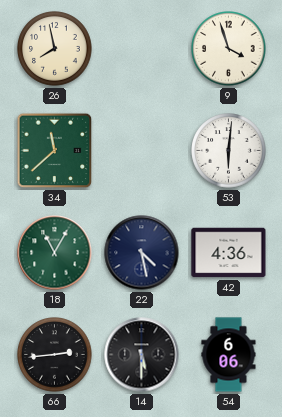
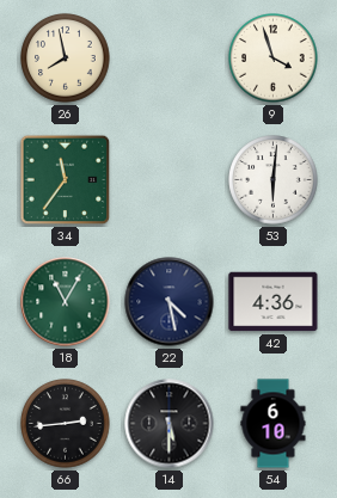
34: 11:38 -> 11:36
54: 6:06 -> 6:10
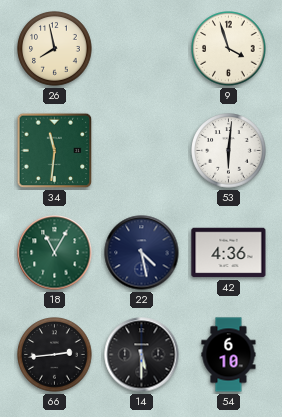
34: 11:36 -> 11:31
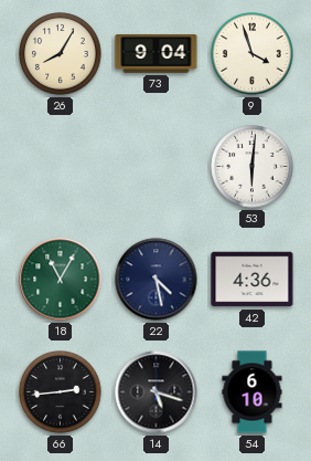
26: 7:58 -> 8:05
73: none -> 9:04
34: 11:31 -> none
14: 5:30 -> 5:18
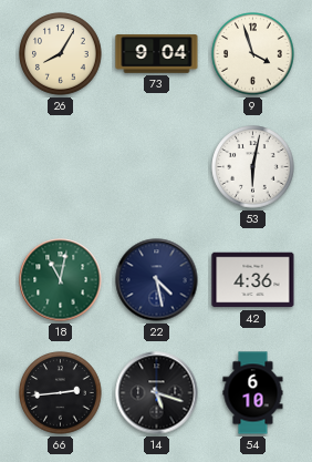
53: 6:01 -> 6:02
18: 11:05 -> 11:02
